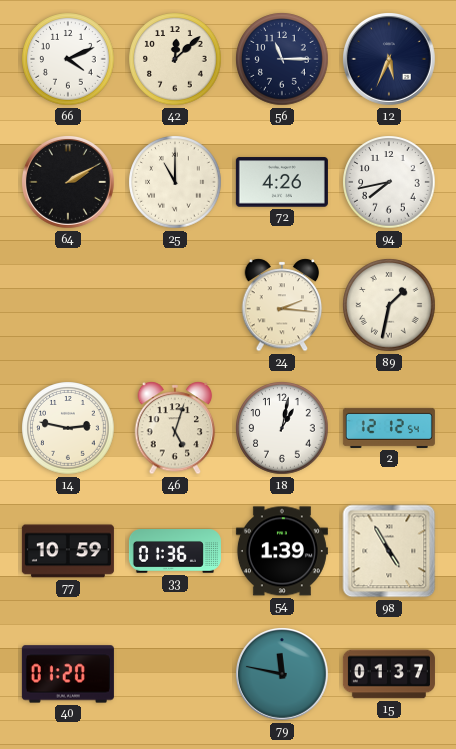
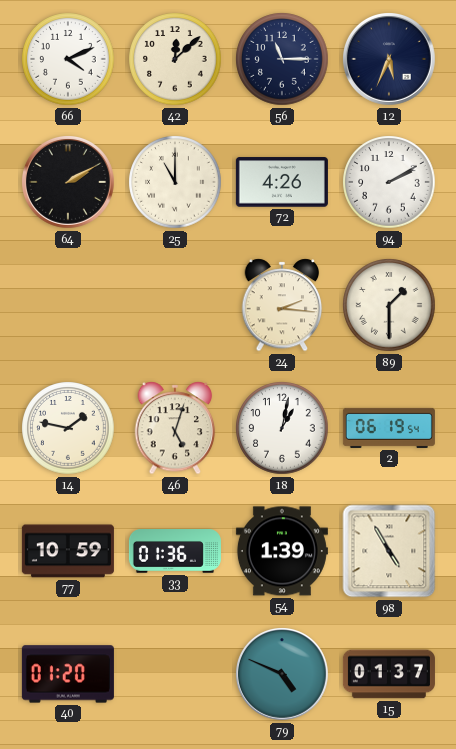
94: 7:43 -> 2:10
89: 1:32 -> 1:30
14: 2:47 -> 1:47
2: 12:12 -> 06:19
79: 11:47 -> 4:49
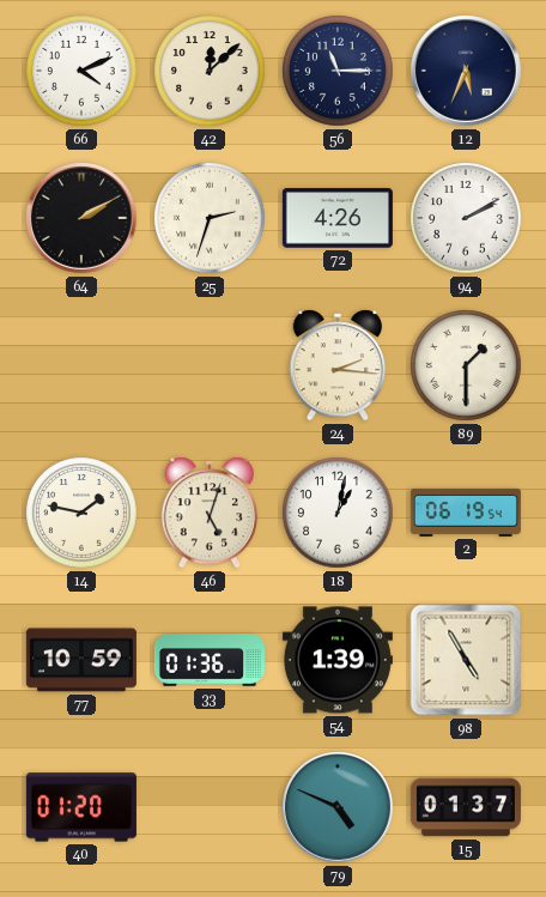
25: 11:00 -> 2:33
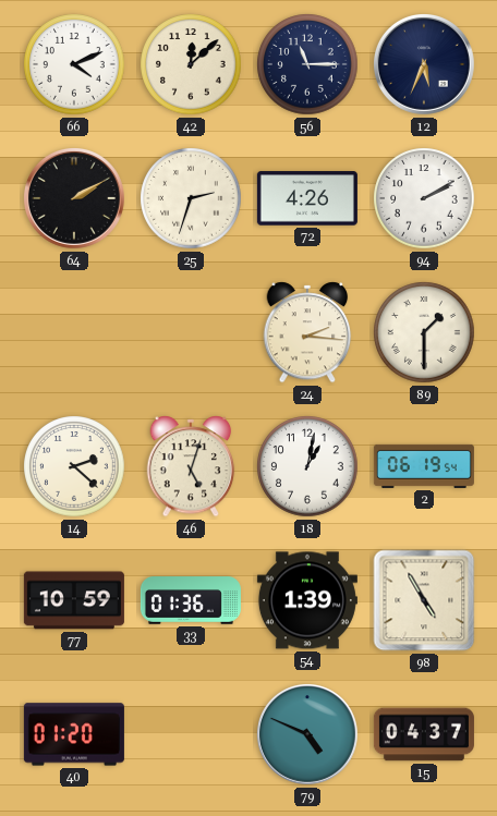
14: 1:47 -> 2:22
15: 01:37 -> 04:37
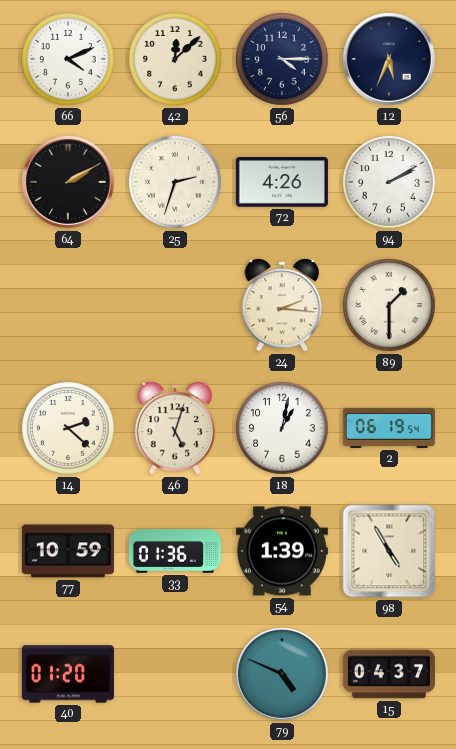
56: 11:15 -> 4:15
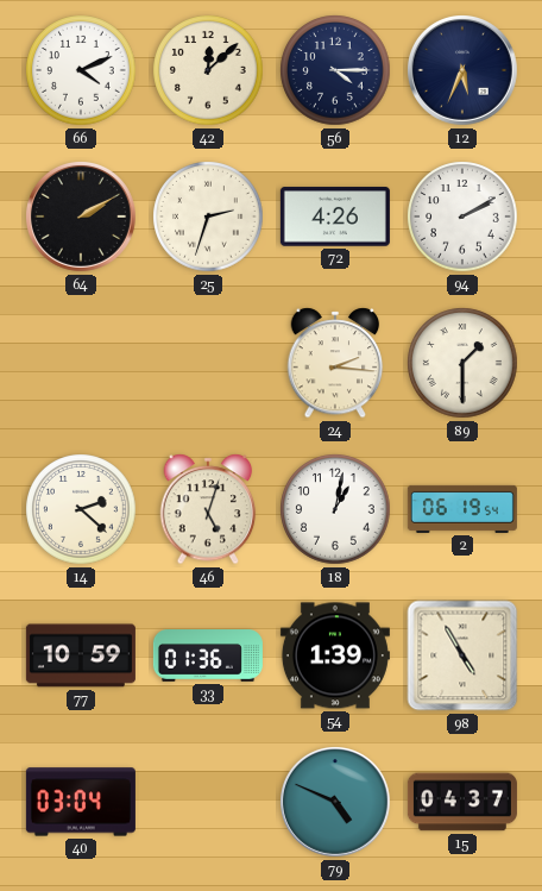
40: 01:20 -> 03:04
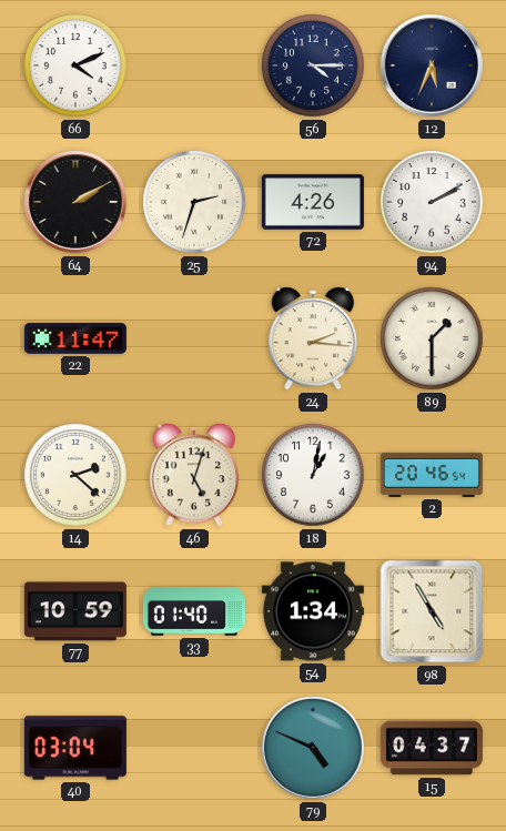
42: 12:08 -> none
22: none -> 11:47
2: 06:19 -> 20:46
33: 01:36 -> 01:40
54: 1:39 -> 1:34
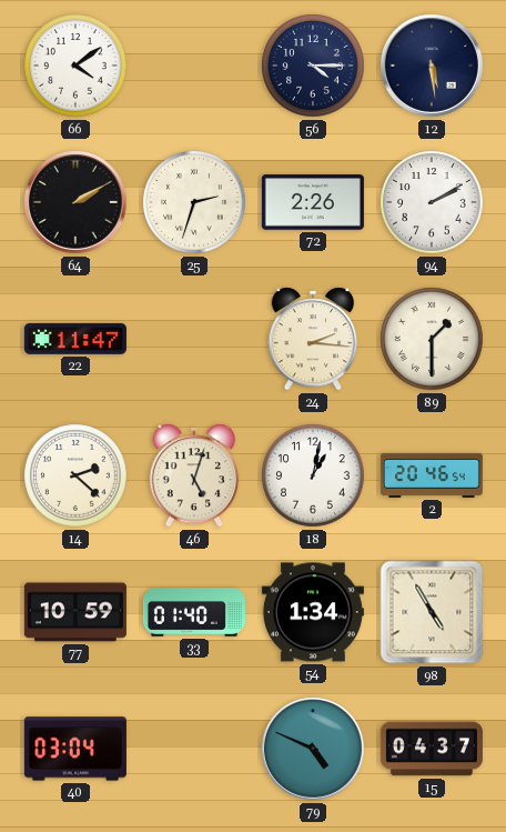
66: 4:11 -> 4:09
12: 5:34 -> 5:29
72: 4:26 -> 2:26
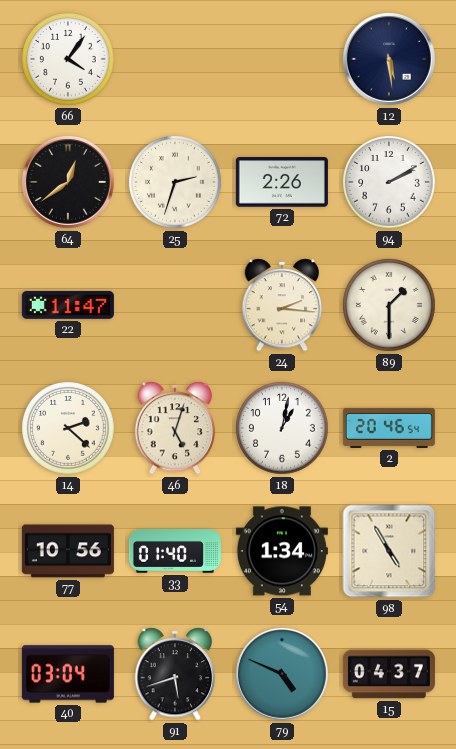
66: 4:09 -> 4:06
56: 4:15 -> none
64: 2:10 -> 12:39
77: 10:59 -> 10:56
91: none -> 5:42
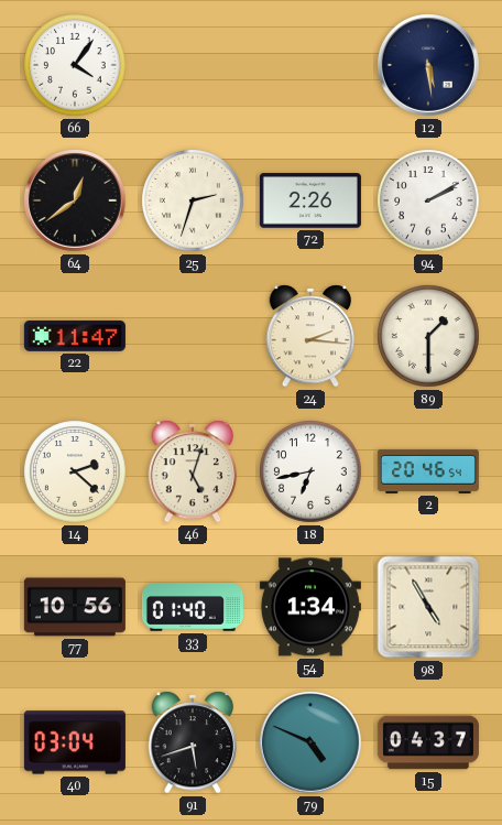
18: 1:02 -> 6:43
